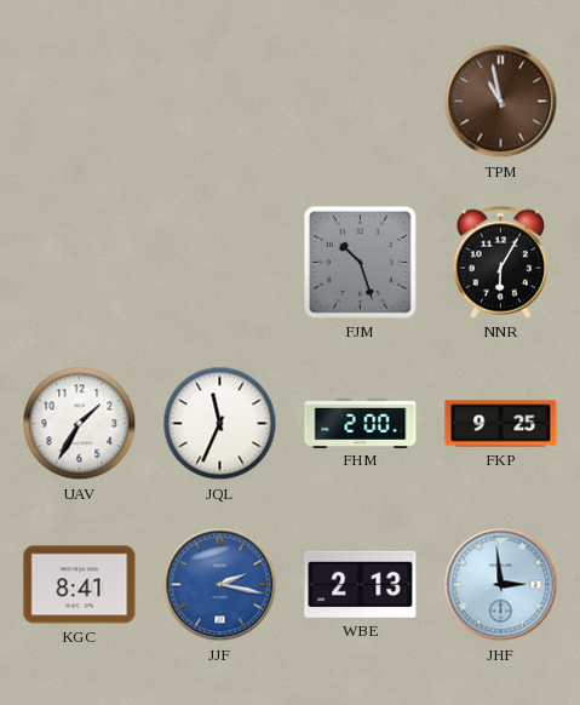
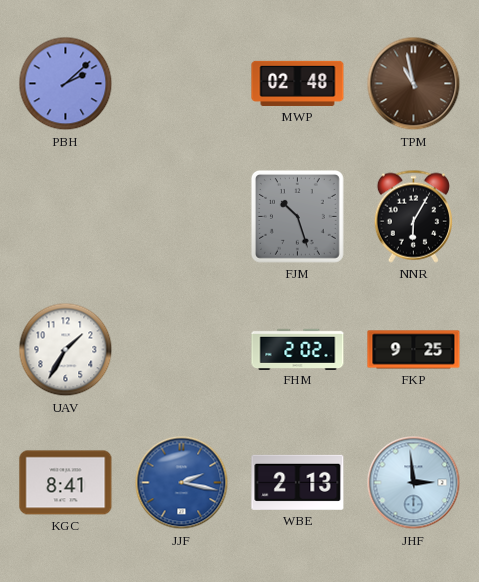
PBH: none -> 2:08
MWP: none -> 02:48
JQL: 11:34 -> none
FHM: 2:00 -> 2:02
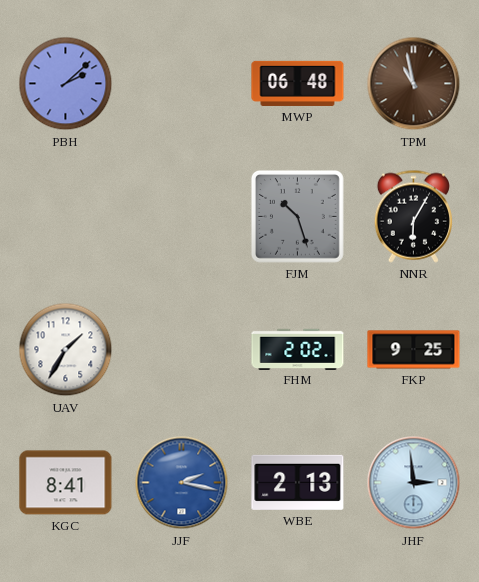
MWP: 02:48 -> 06:48
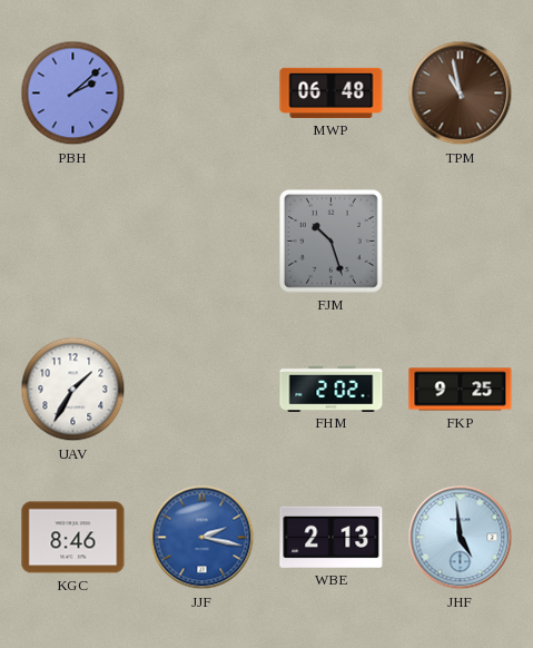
NNR: 6:05 -> none
KGC: 8:41 -> 8:46
JHF: 2:59 -> 4:59
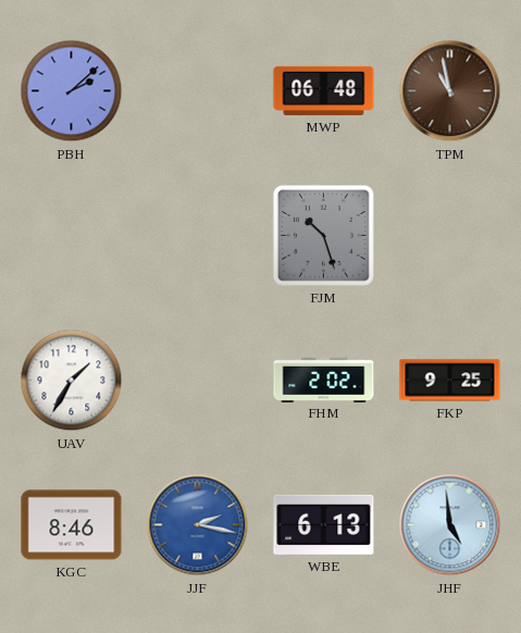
WBE: 2:13 -> 6:13
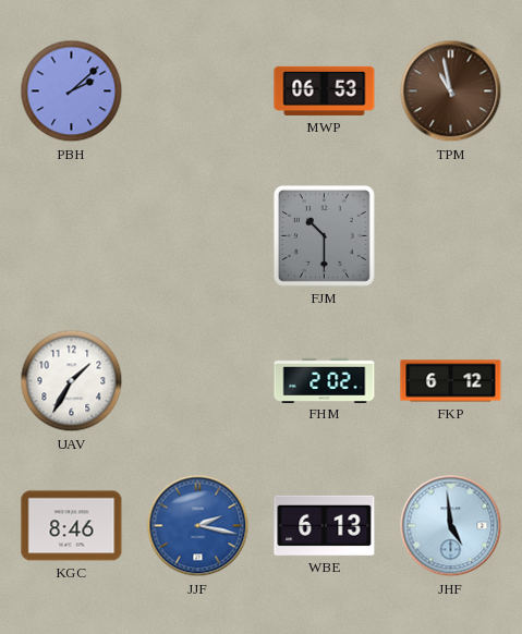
MWP: 06:48 -> 06:53
FJM: 10:27 -> 10:30
FKP: 9:25 -> 6:12
